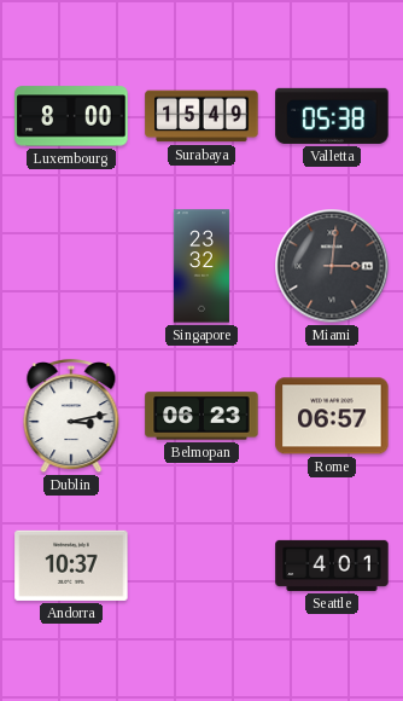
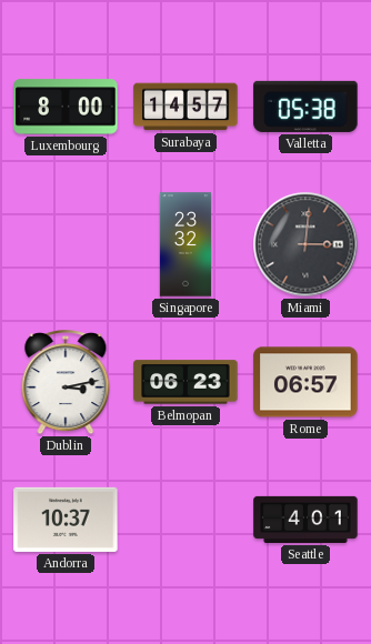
Surabaya: 15:49 -> 14:57
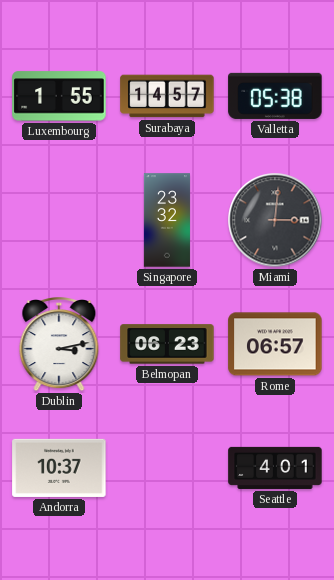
Luxembourg: 8:00 -> 1:55
